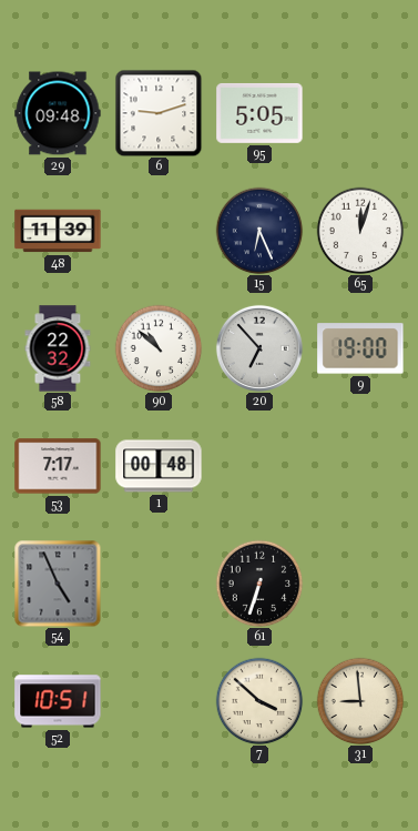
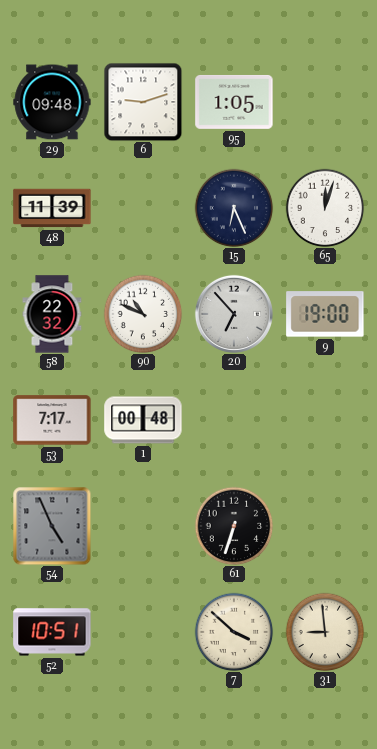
95: 5:05 -> 1:05
90: 10:52 -> 10:49
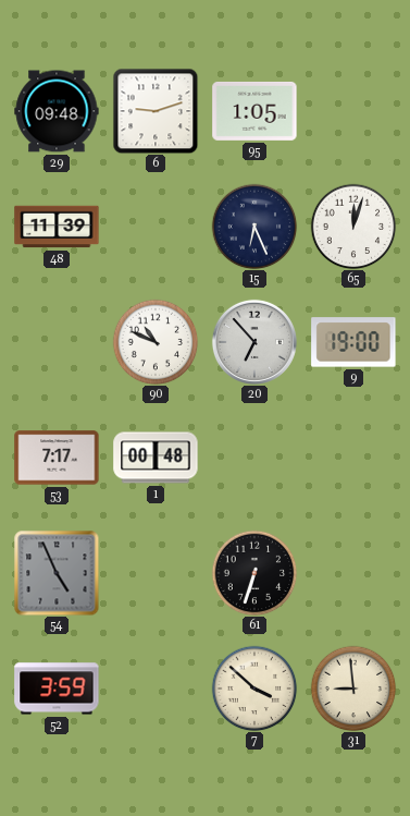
58: 22:32 -> none
52: 10:51 -> 3:59
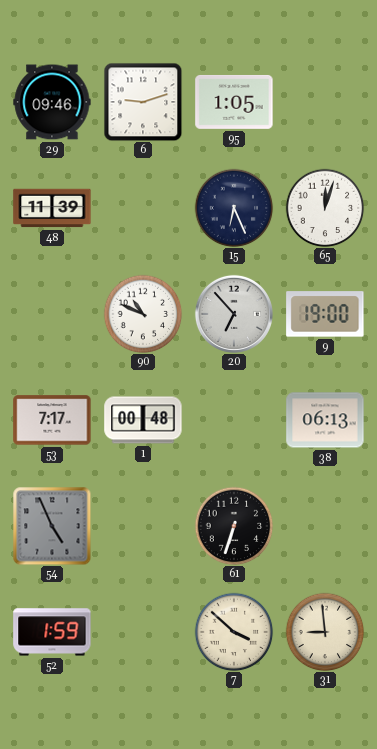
29: 09:48 -> 09:46
38: none -> 06:13
52: 3:59 -> 1:59
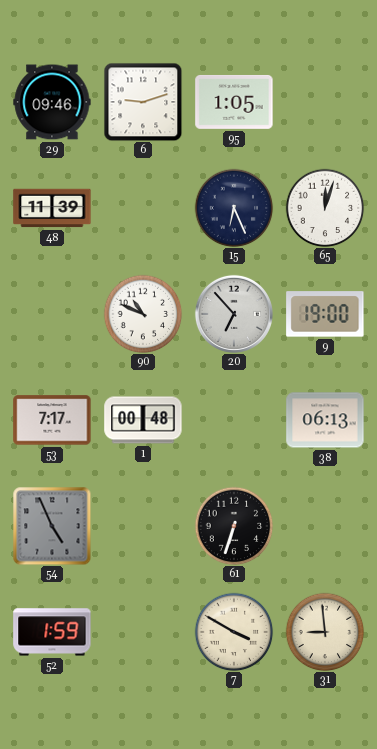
7: 3:52 -> 3:50
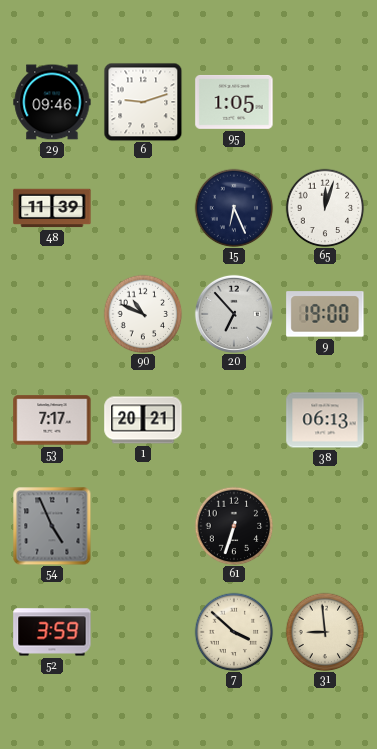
1: 00:48 -> 20:21
52: 1:59 -> 3:59
7: 3:50 -> 3:52
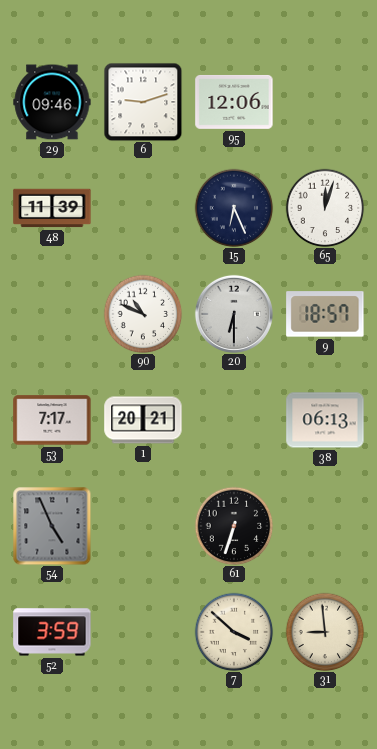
95: 1:05 -> 12:06
20: 6:53 -> 6:30
9: 19:00 -> 18:57
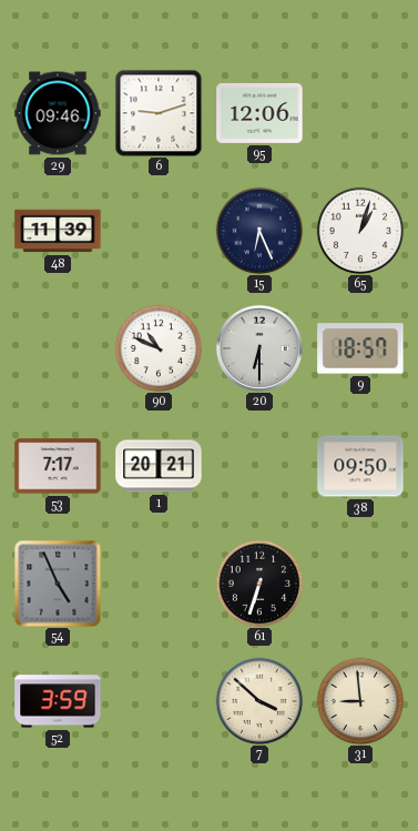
65: 12:03 -> 1:03
38: 06:13 -> 09:50
